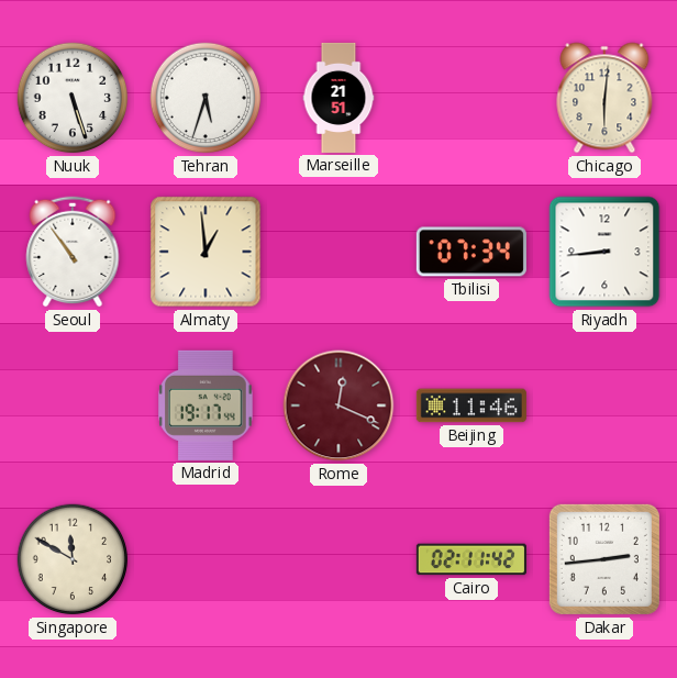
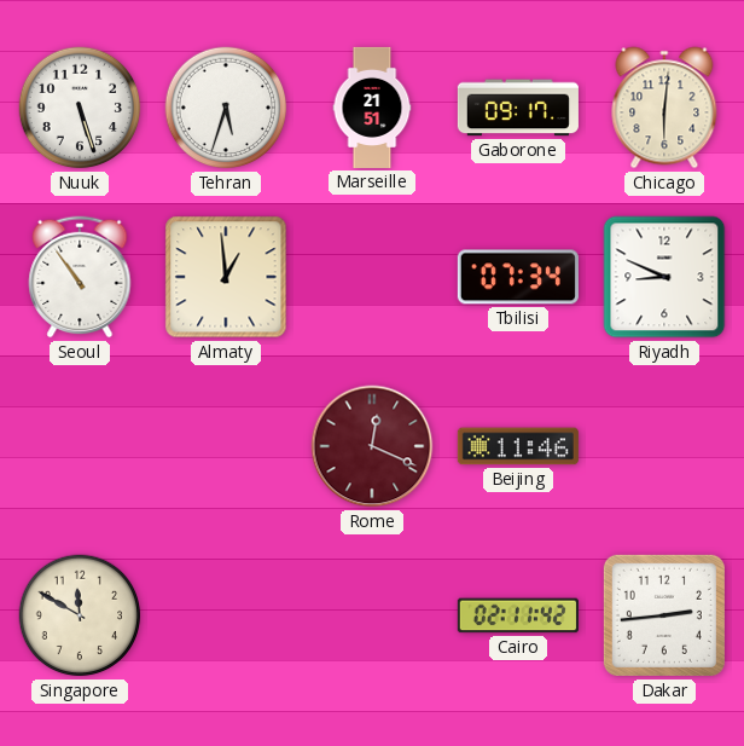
Gaborone: none -> 09:17
Riyadh: 8:44 -> 8:49
Madrid: 19:17 -> none
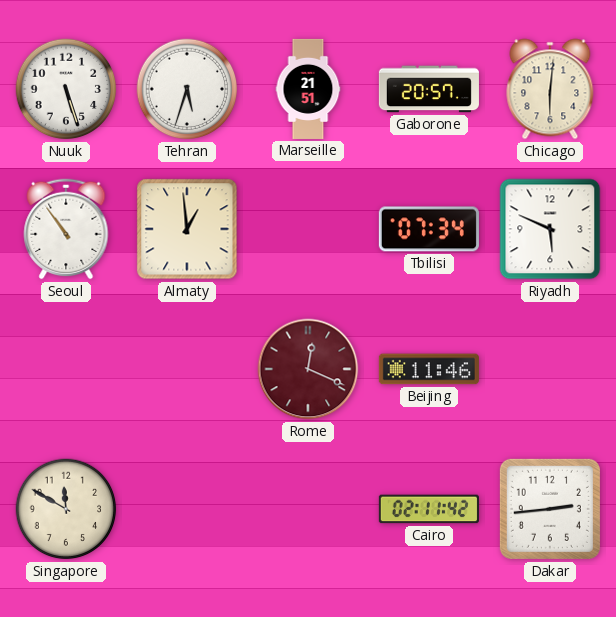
Gaborone: 09:17 -> 20:57
Riyadh: 8:49 -> 5:49
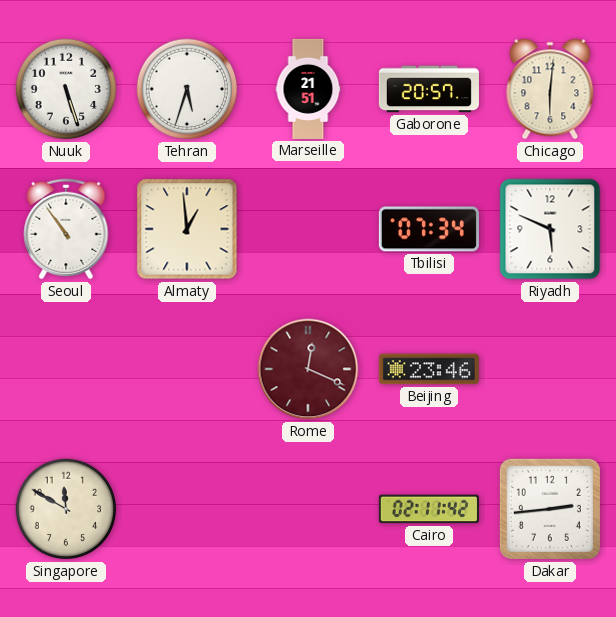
Beijing: 11:46 -> 23:46
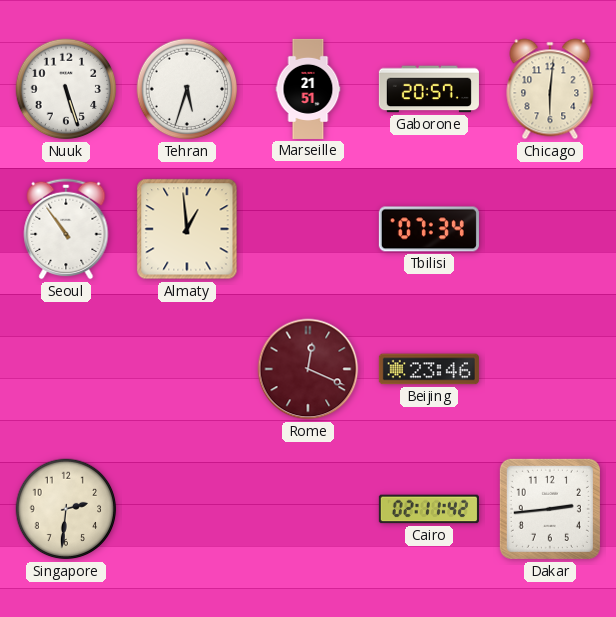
Riyadh: 5:49 -> none
Singapore: 11:50 -> 2:31
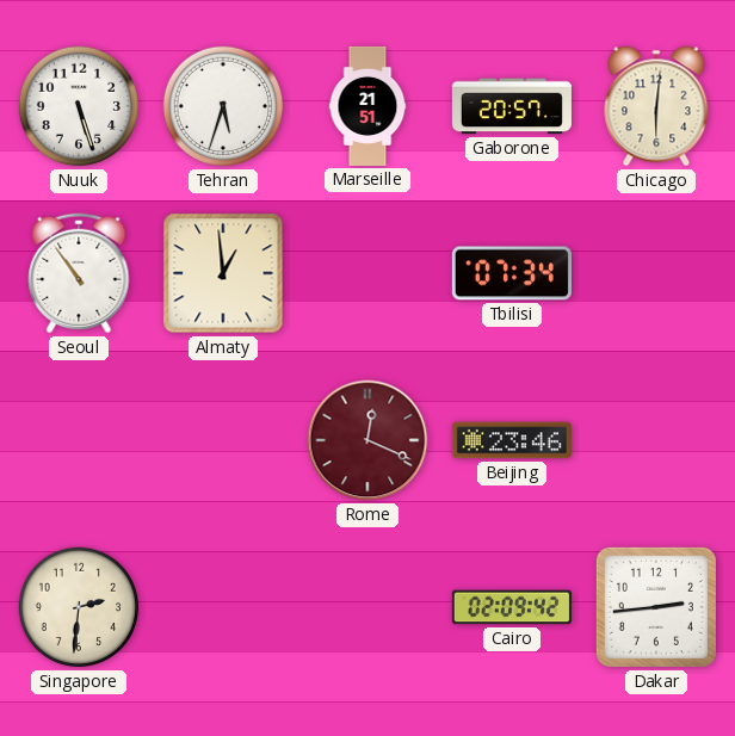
Cairo: 02:11 -> 02:09
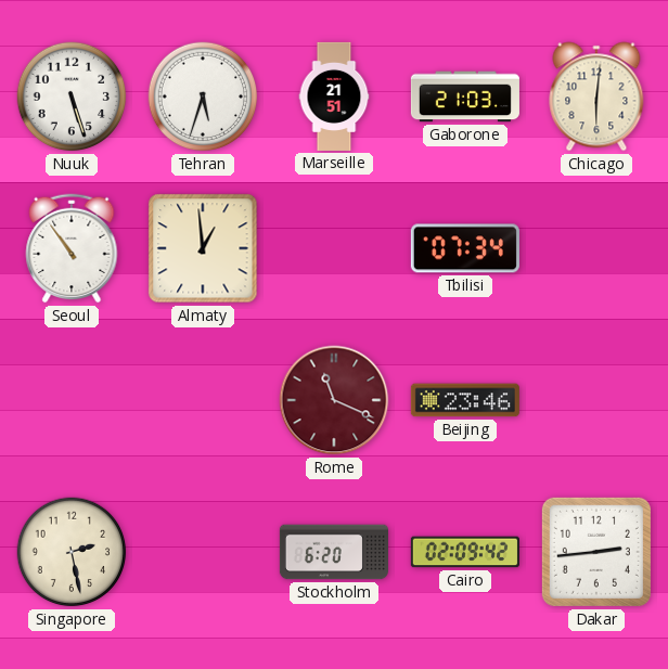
Gaborone: 20:57 -> 21:03
Rome: 12:19 -> 11:19
Singapore: 2:31 -> 2:28
Stockholm: none -> 6:20
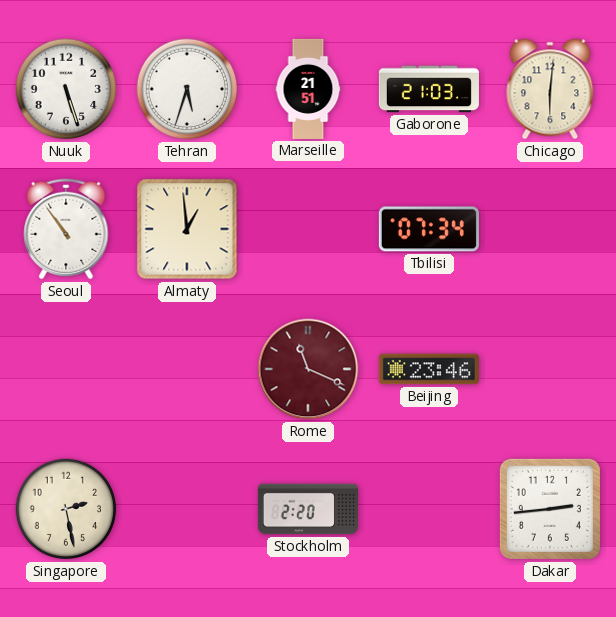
Stockholm: 6:20 -> 2:20
Cairo: 02:09 -> none
